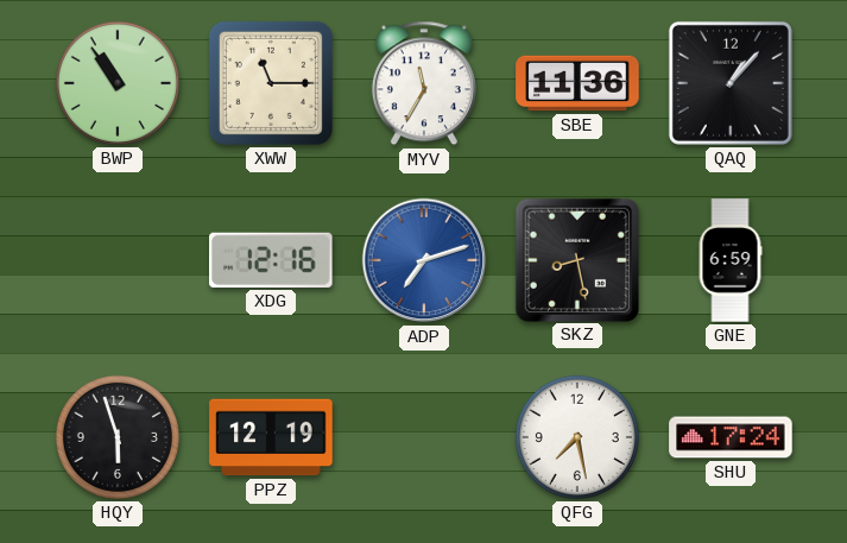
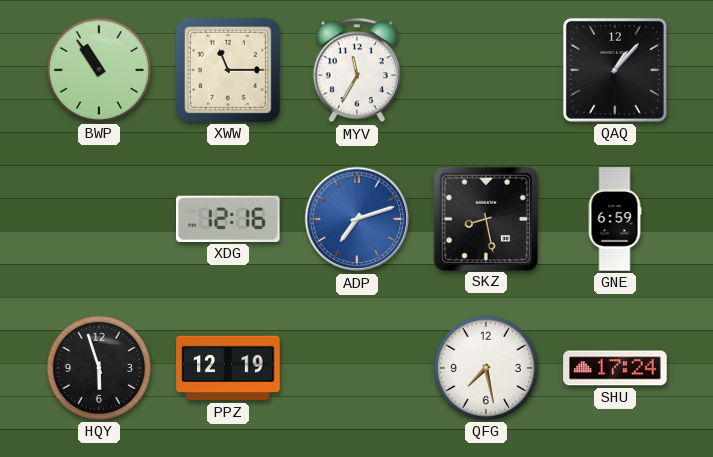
SBE: 11:36 -> none
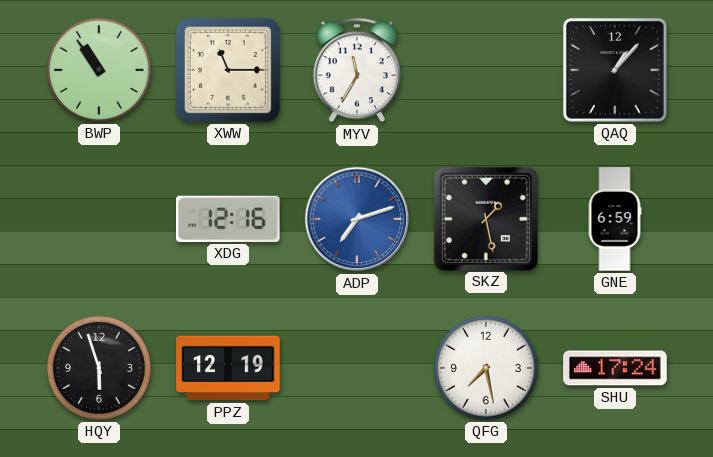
SKZ: 8:28 -> 1:28
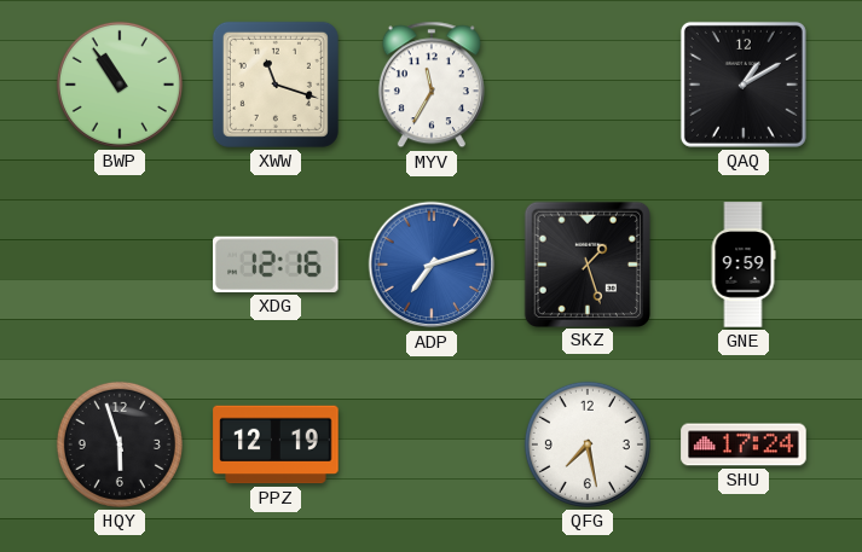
XWW: 11:15 -> 11:18
QAQ: 1:07 -> 1:10
SKZ: 1:28 -> 1:27
GNE: 6:59 -> 9:59
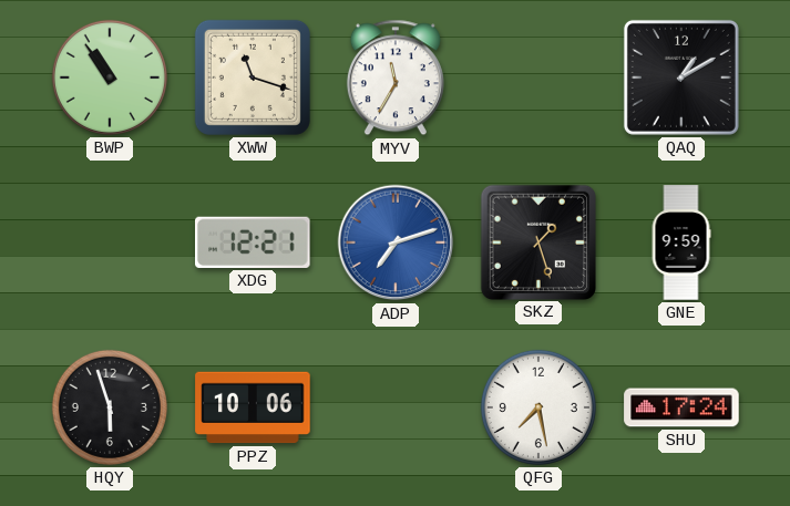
XDG: 12:16 -> 12:21
PPZ: 12:19 -> 10:06
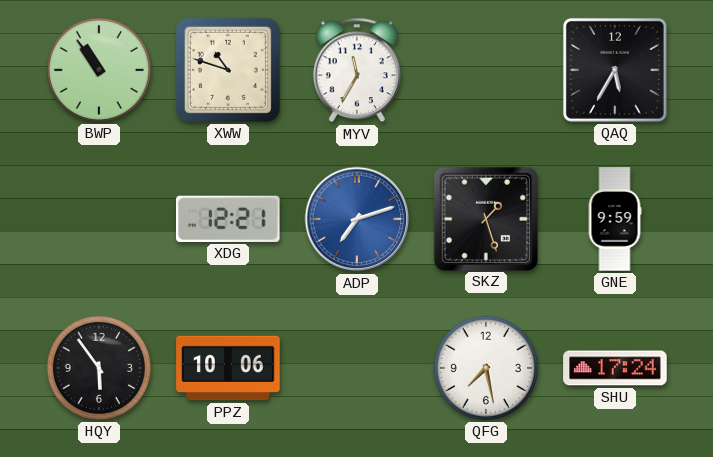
XWW: 11:18 -> 10:48
QAQ: 1:10 -> 5:35
HQY: 5:57 -> 5:54
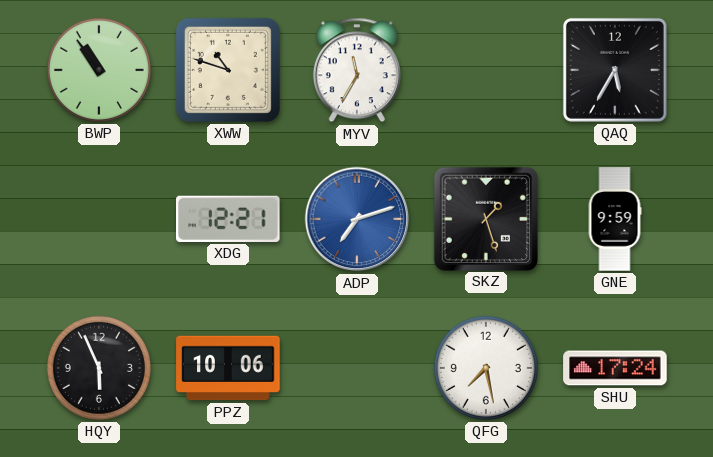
HQY: 5:54 -> 5:56
